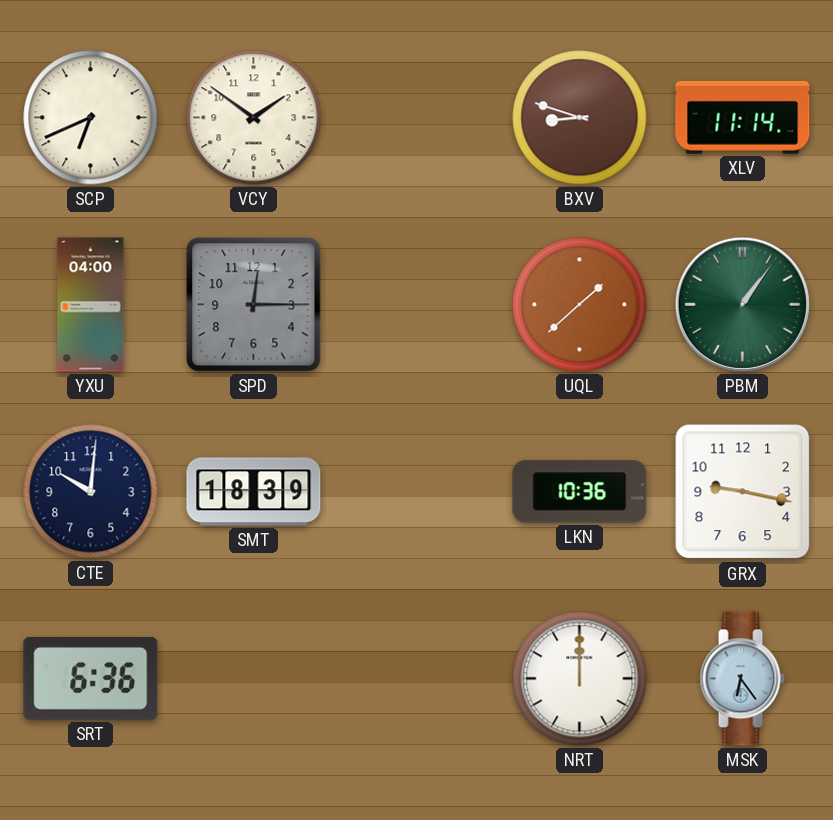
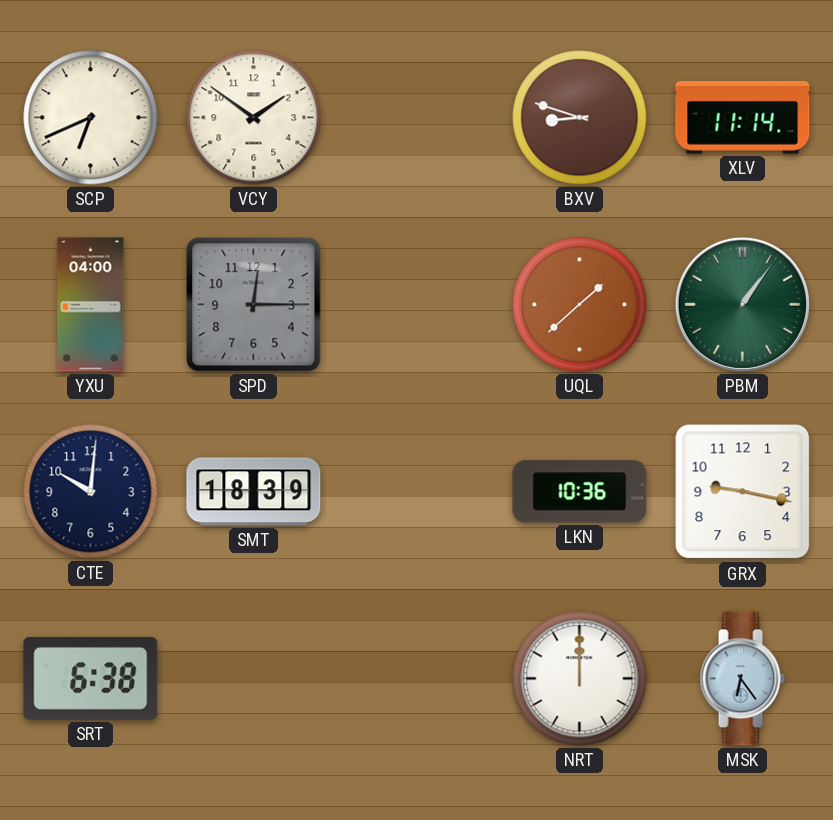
SRT: 6:36 -> 6:38
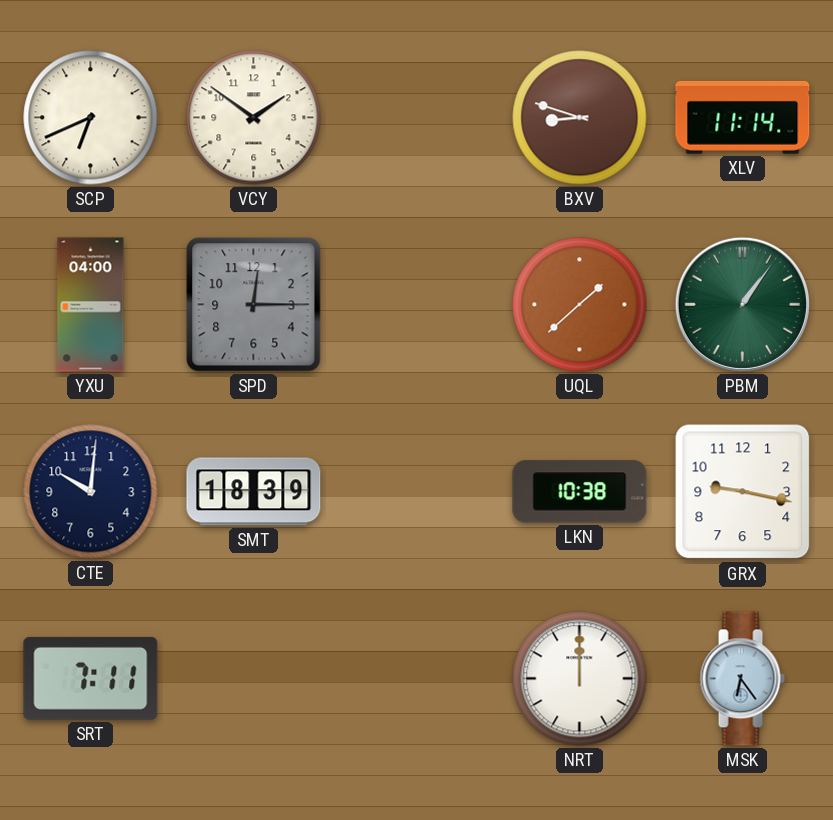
LKN: 10:36 -> 10:38
SRT: 6:38 -> 7:11
